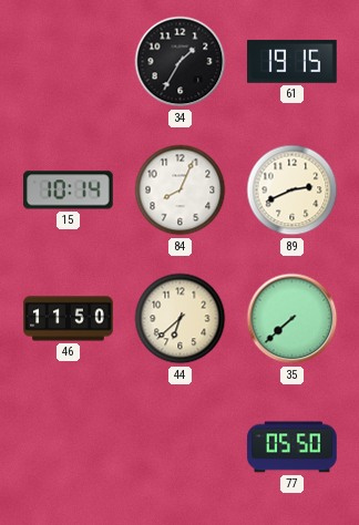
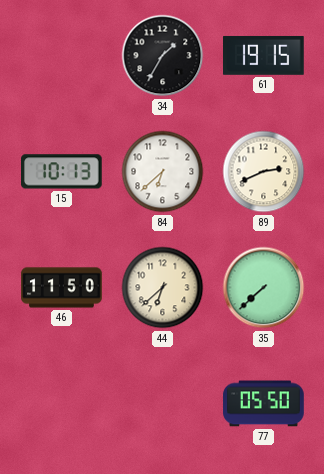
15: 10:14 -> 10:13
84: 8:04 -> 6:38
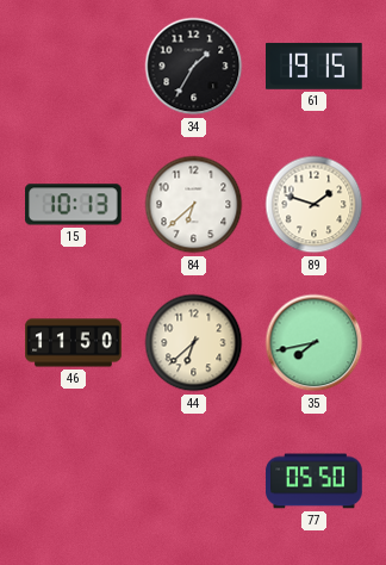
89: 2:41 -> 1:48
35: 7:38 -> 7:43
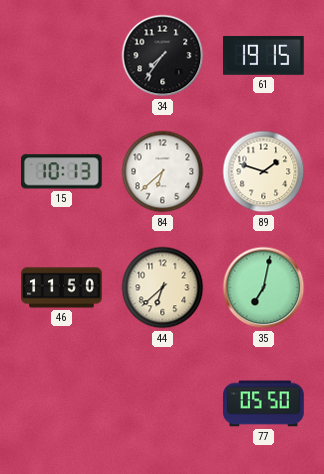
34: 1:35 -> 7:36
35: 7:43 -> 7:02
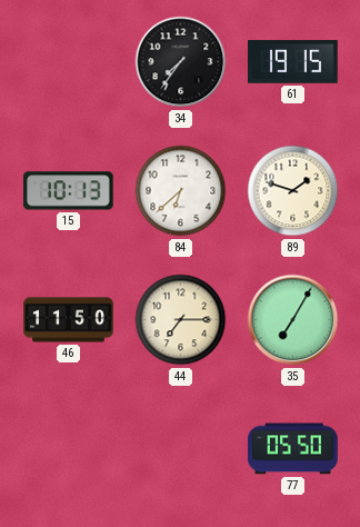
44: 6:38 -> 7:15
35: 7:02 -> 7:05
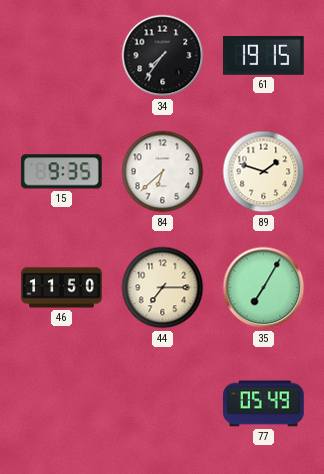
15: 10:13 -> 9:35
77: 05:50 -> 05:49
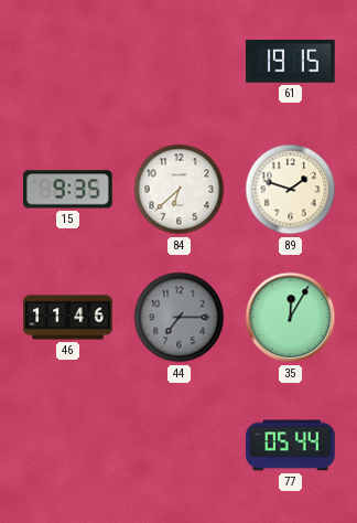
34: 7:36 -> none
46: 11:50 -> 11:46
44 dial: cream -> grey
35: 7:05 -> 12:05
77: 05:49 -> 05:44
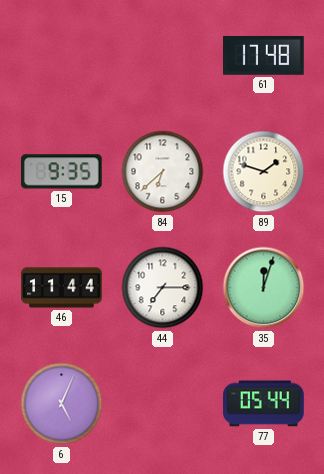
61: 19:15 -> 17:48
46: 11:46 -> 11:44
44 dial: grey -> white
35: 12:05 -> 12:03
6: none -> 5:04
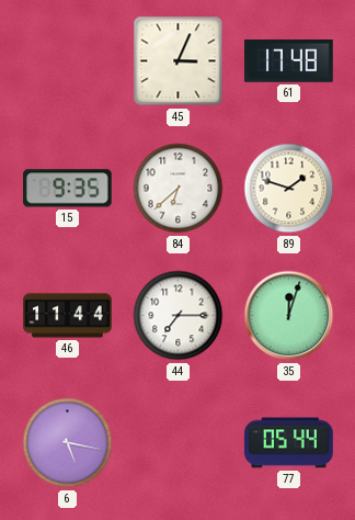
45: none -> 3:04
6: 5:04 -> 5:17
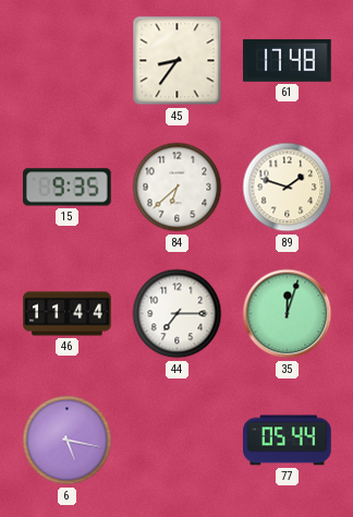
45: 3:04 -> 8:36
